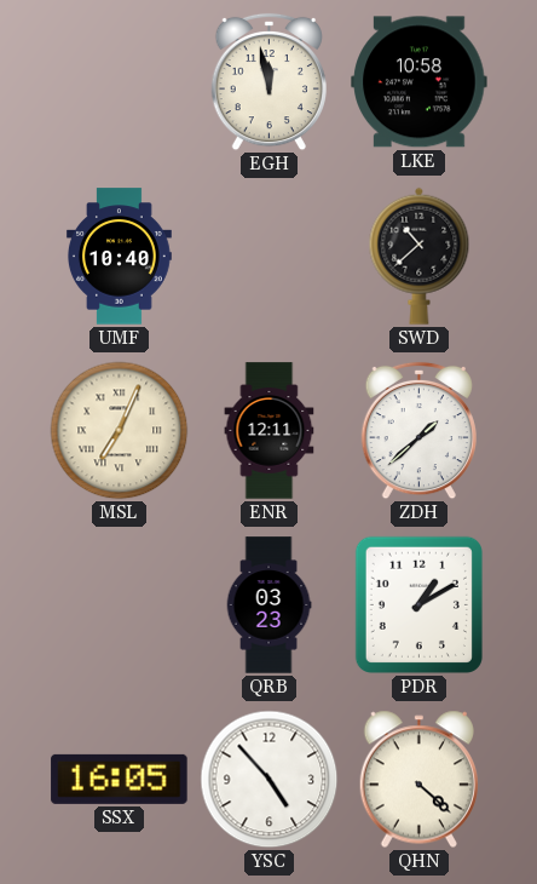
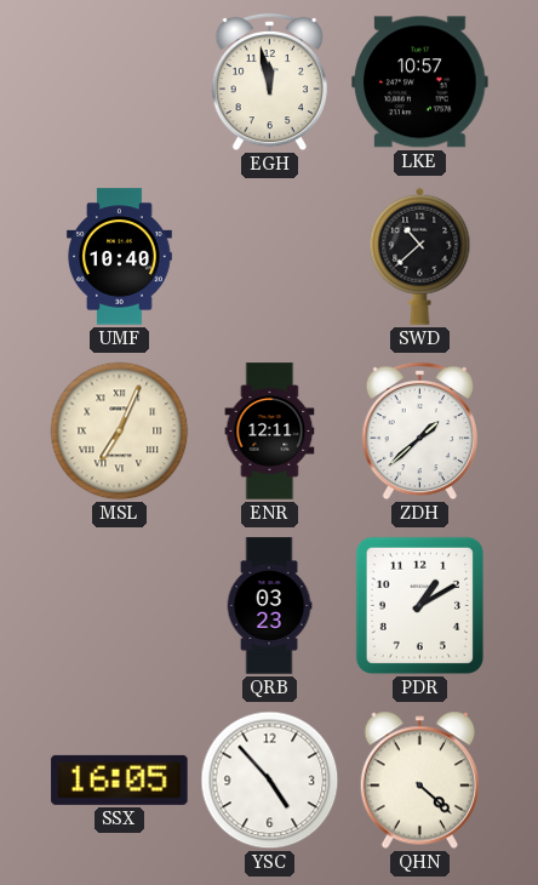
LKE: 10:58 -> 10:57
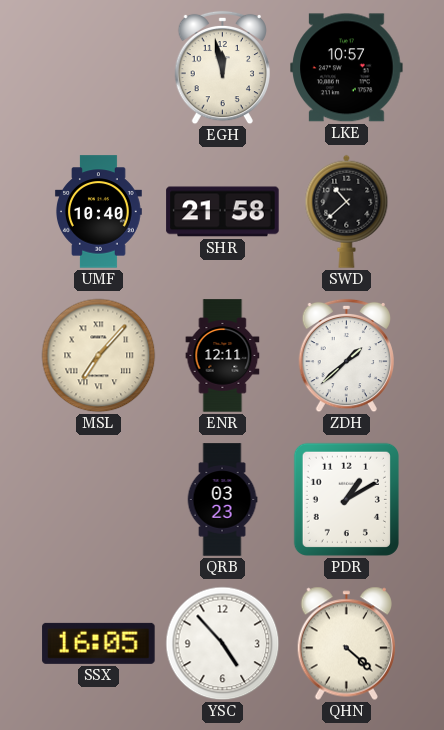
SHR: none -> 21:58
MSL: 7:04 -> 7:07
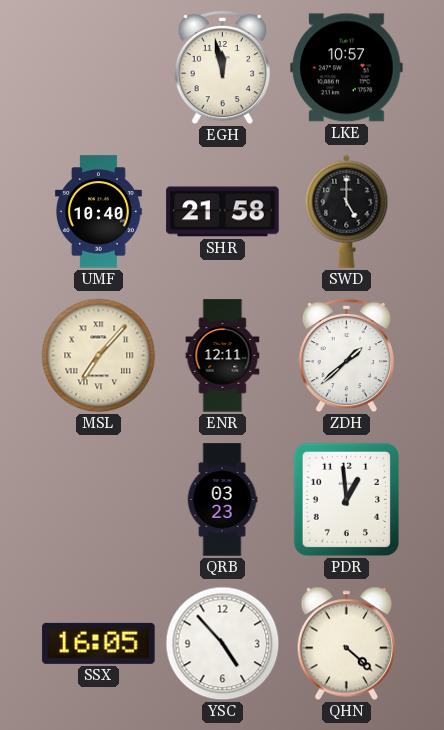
SWD: 10:38 -> 5:00
PDR: 1:10 -> 12:59
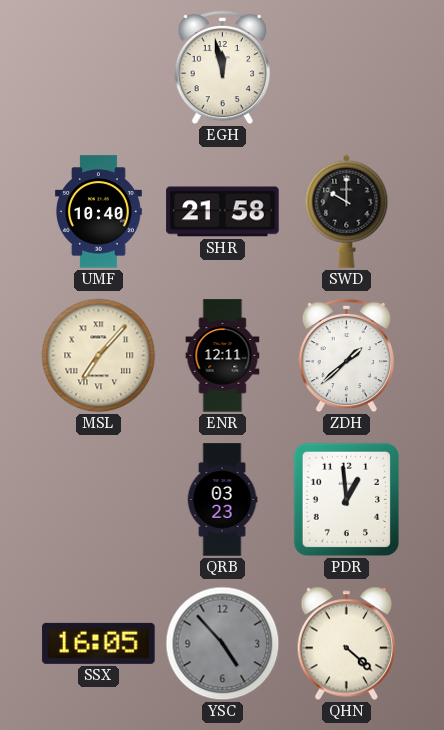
LKE: 10:57 -> none
SWD: 5:00 -> 10:00
YSC dial: white -> grey
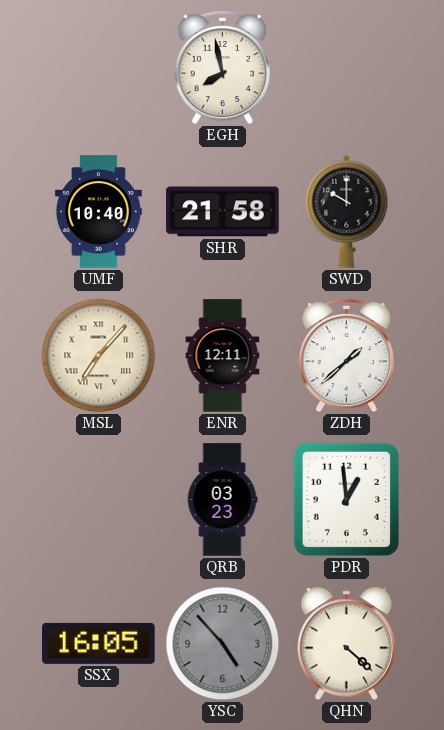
EGH: 11:58 -> 7:58
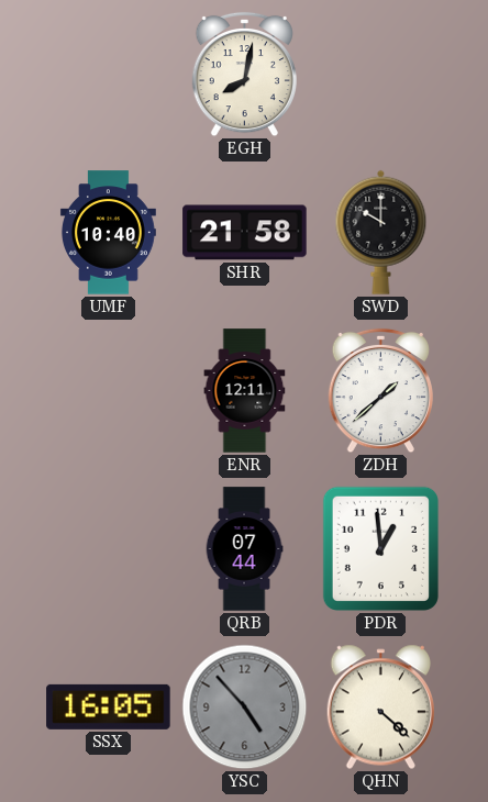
EGH: 7:58 -> 8:02
MSL: 7:07 -> none
QRB: 03:23 -> 07:44
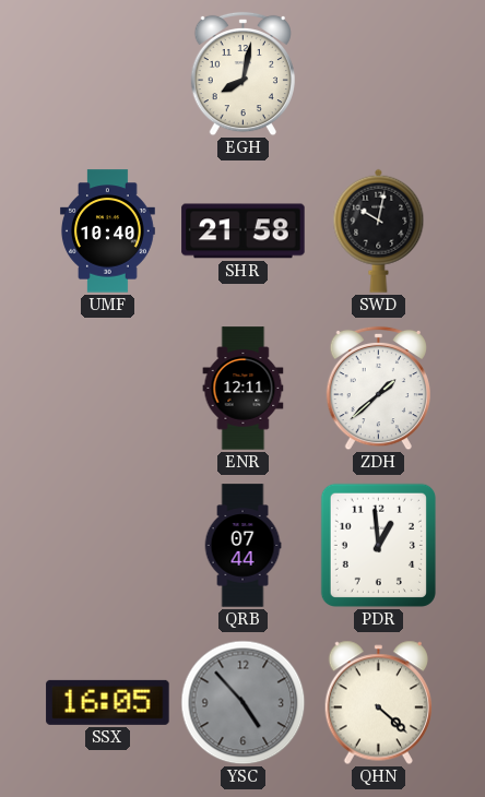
SWD: 10:00 -> 10:02
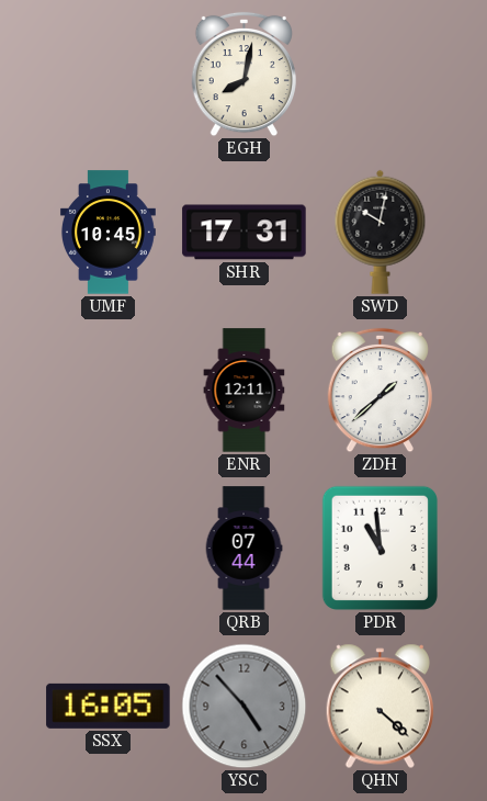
UMF: 10:40 -> 10:45
SHR: 21:58 -> 17:31
PDR: 12:59 -> 10:59
